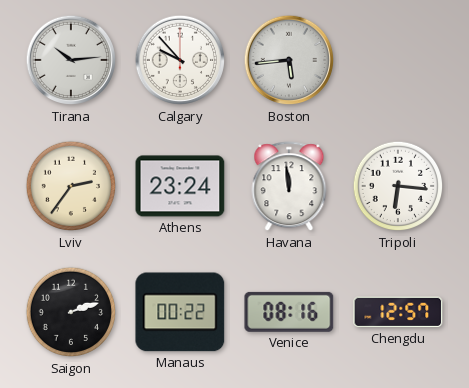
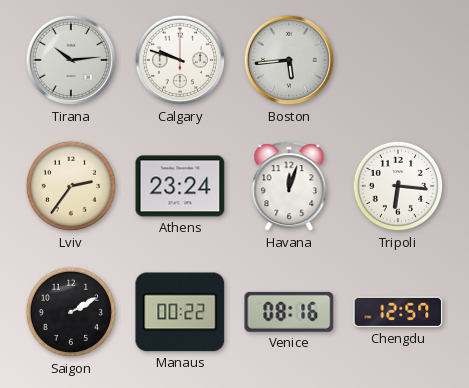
Calgary: 9:53 -> 9:48
Havana: 11:59 -> 12:03
Saigon: 2:12 -> 2:10
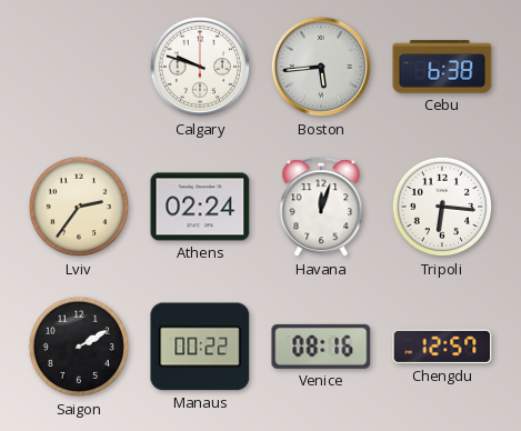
Tirana: 10:14 -> none
Cebu: none -> 6:38
Athens: 23:24 -> 02:24
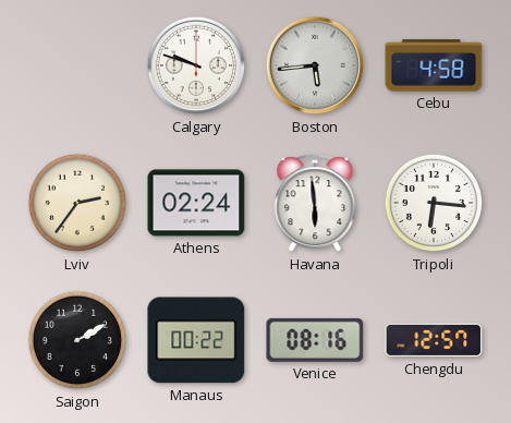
Cebu: 6:38 -> 4:58
Havana: 12:03 -> 5:59
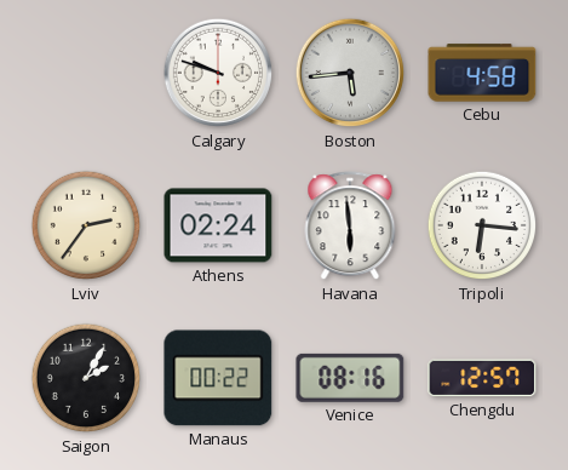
Saigon: 2:10 -> 2:05
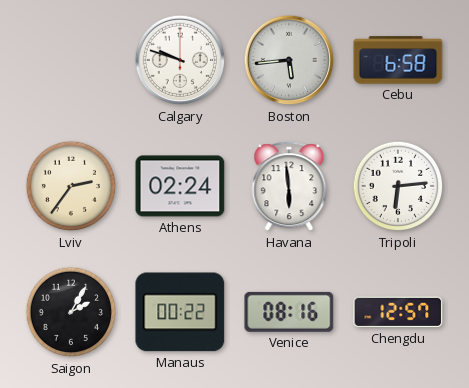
Cebu: 4:58 -> 6:58
Tripoli: 6:16 -> 6:14
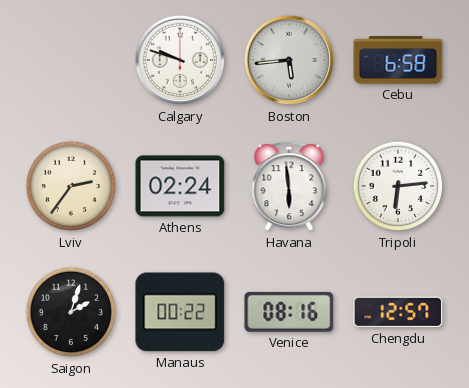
Saigon: 2:05 -> 2:03
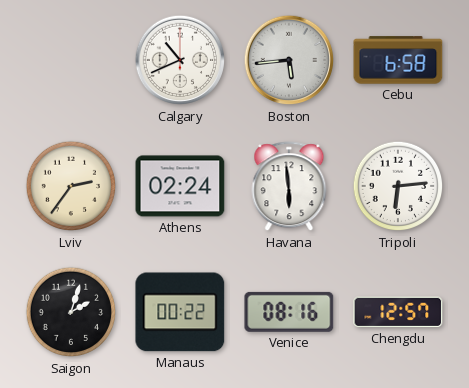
Calgary: 9:48 -> 10:41
